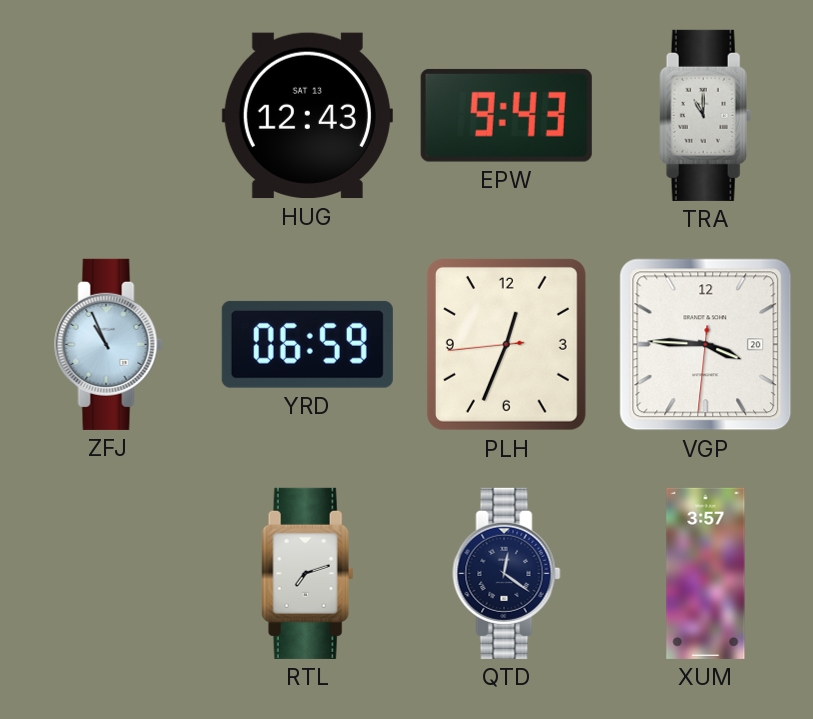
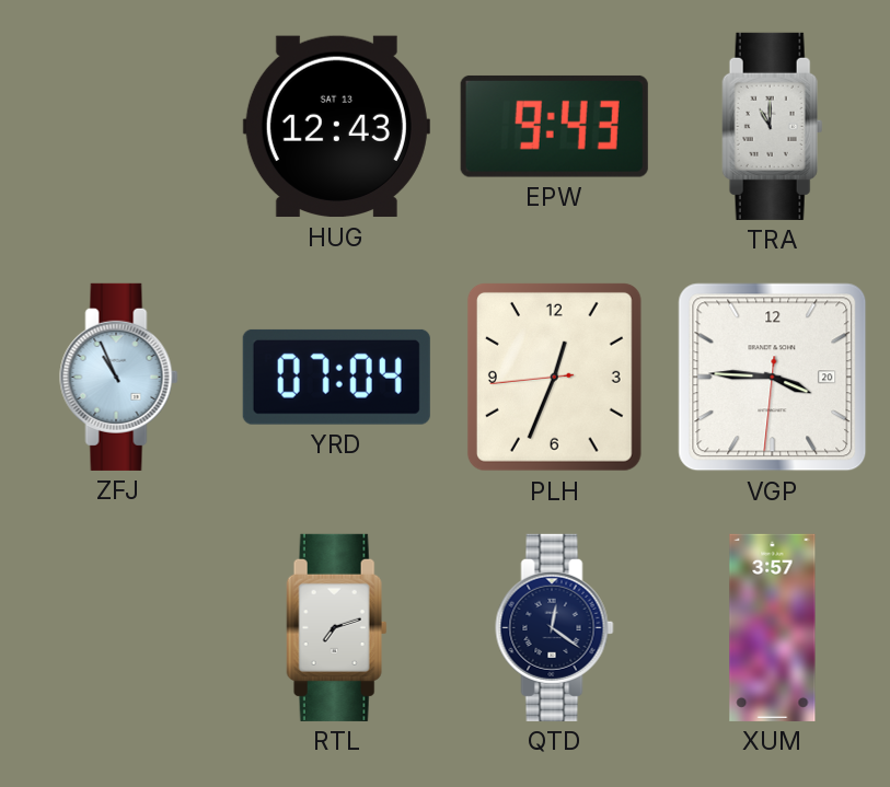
YRD: 06:59 -> 07:04
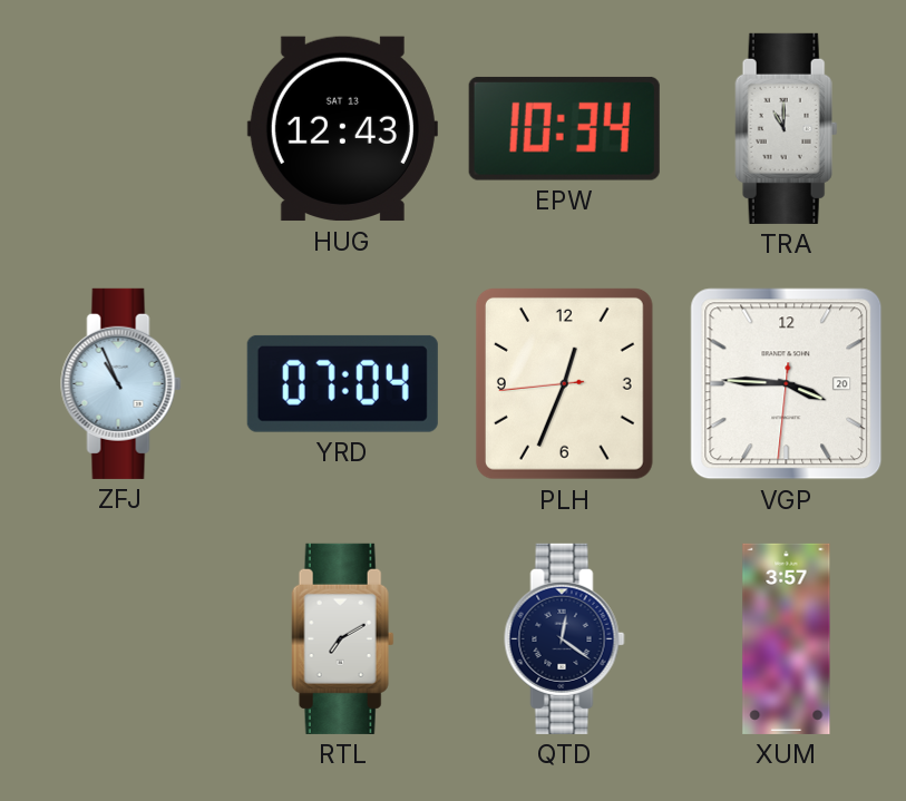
EPW: 9:43 -> 10:34
RTL: 7:12 -> 7:10
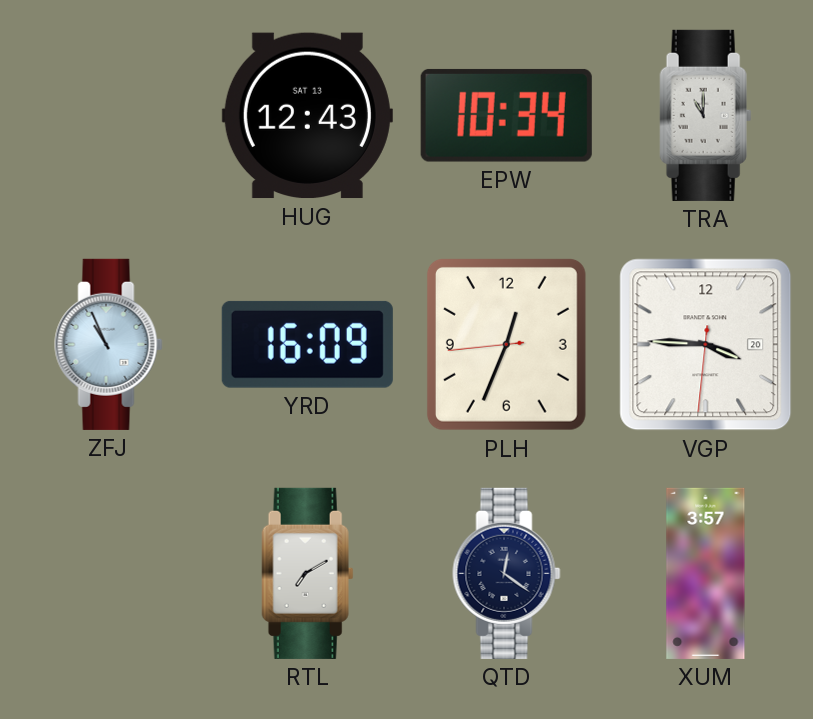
YRD: 07:04 -> 16:09
